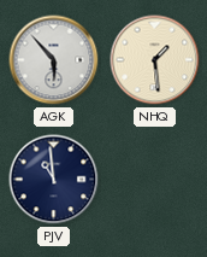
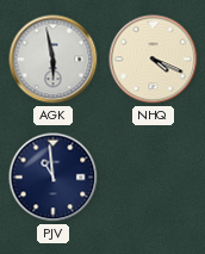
AGK: 5:53 -> 5:58
NHQ: 1:29 -> 4:19
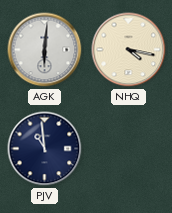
AGK: 5:58 -> 6:01
NHQ: 4:19 -> 4:17
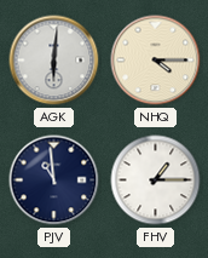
NHQ: 4:17 -> 4:15
FHV: none -> 1:15
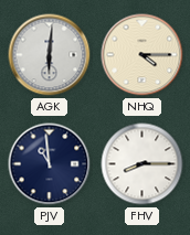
FHV: 1:15 -> 8:15
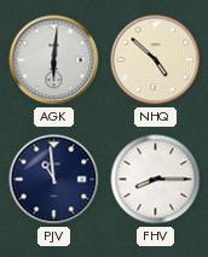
NHQ: 4:15 -> 4:52
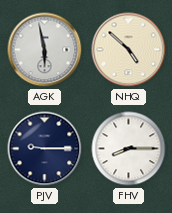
AGK: 6:01 -> 5:58
PJV: 10:59 -> 9:15
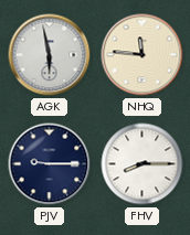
NHQ: 4:52 -> 11:46
